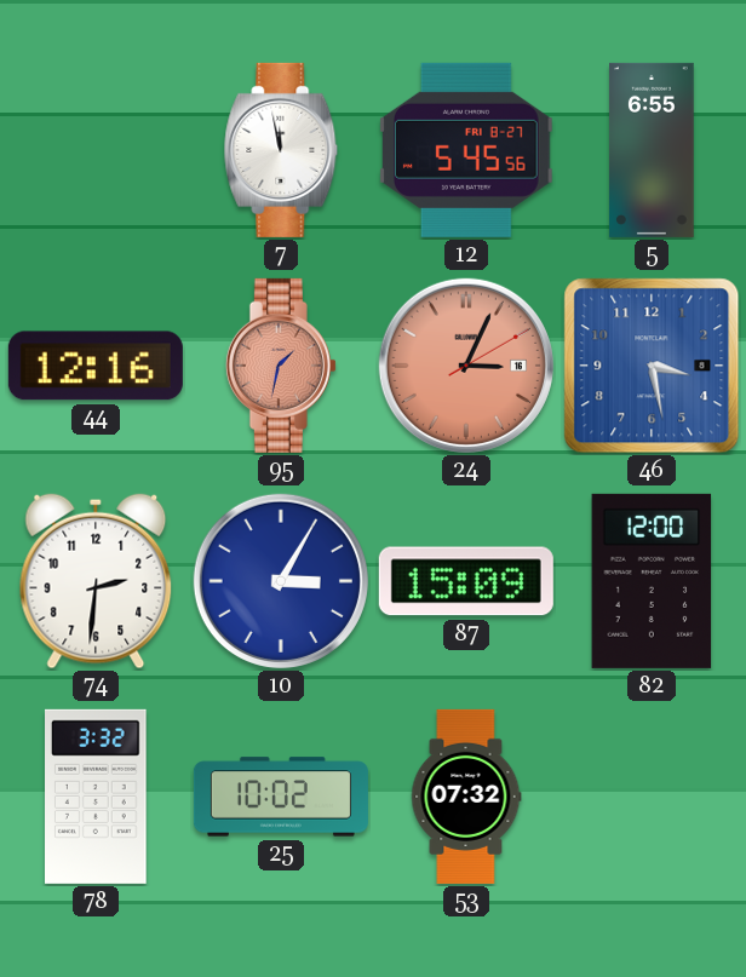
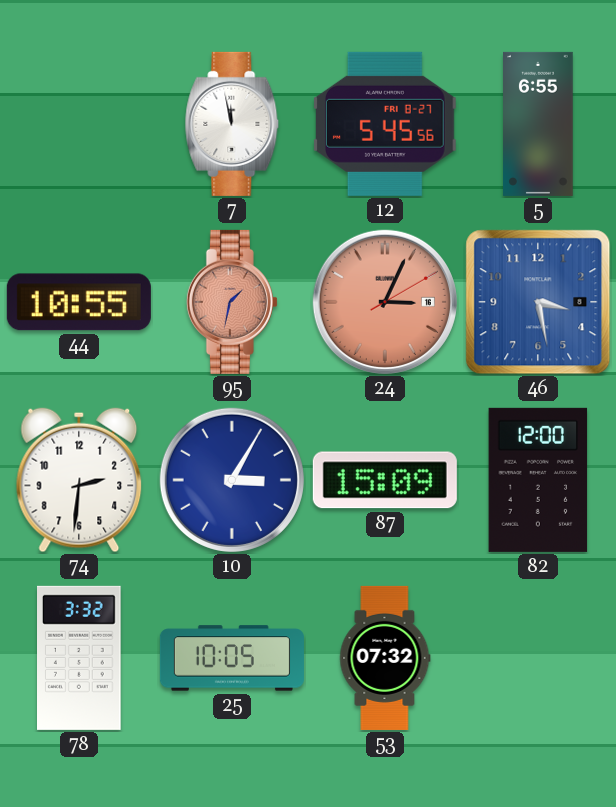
44: 12:16 -> 10:55
25: 10:02 -> 10:05
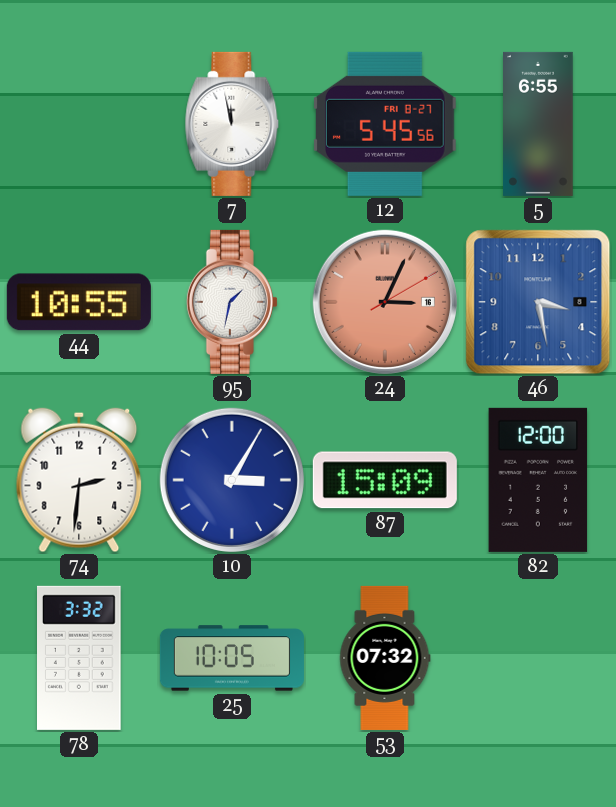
95 dial: salmon -> white
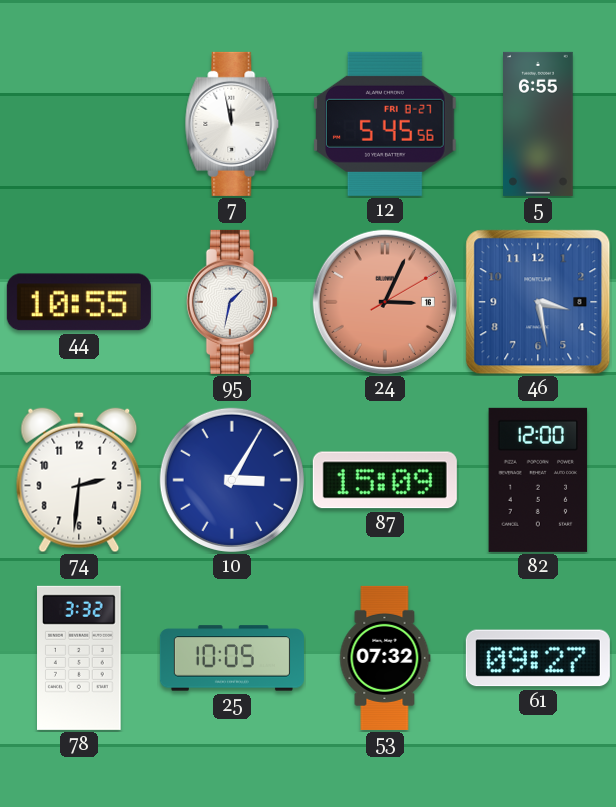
61: none -> 09:27
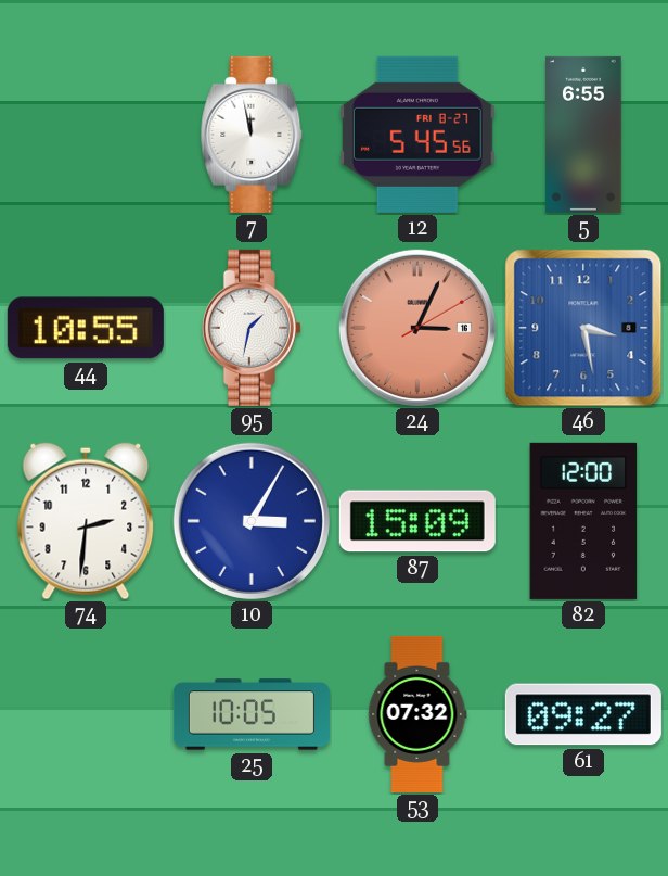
78: 3:32 -> none
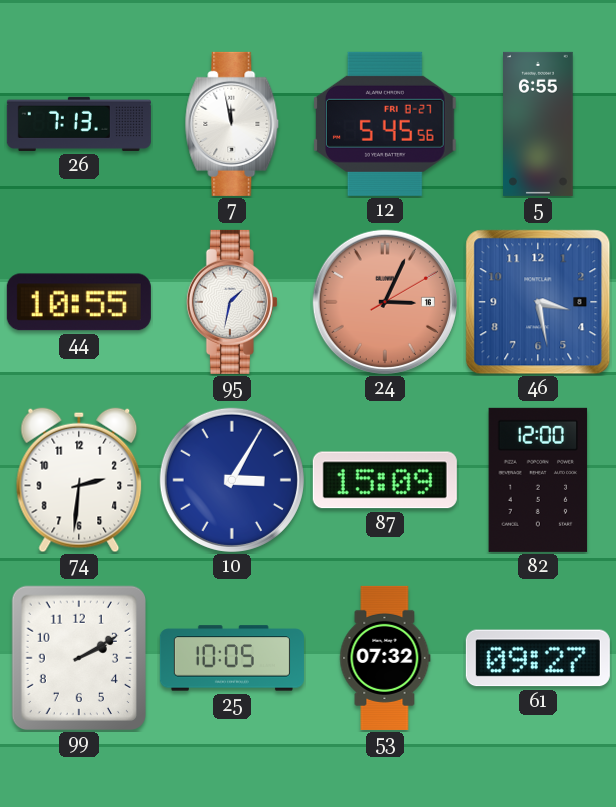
26: none -> 7:13
99: none -> 2:10
